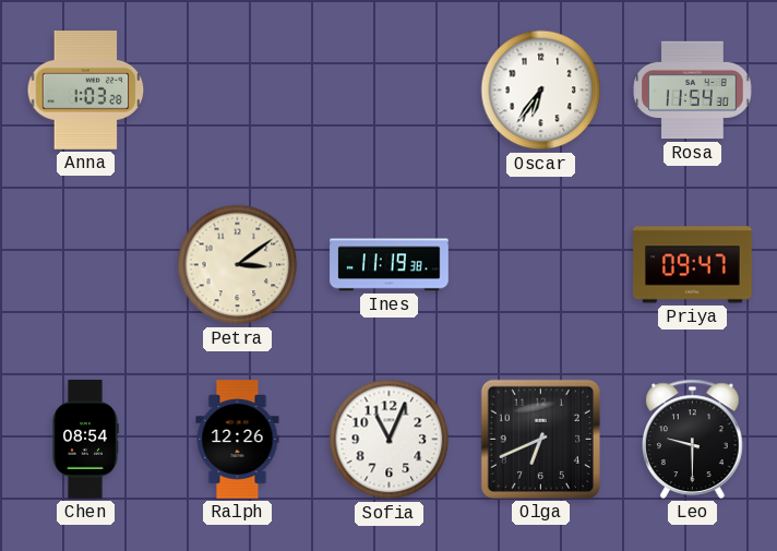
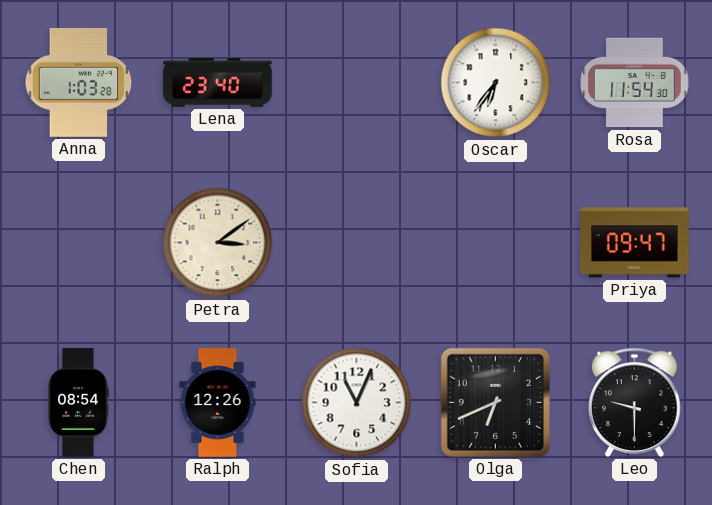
Lena: none -> 23:40
Ines: 11:19 -> none
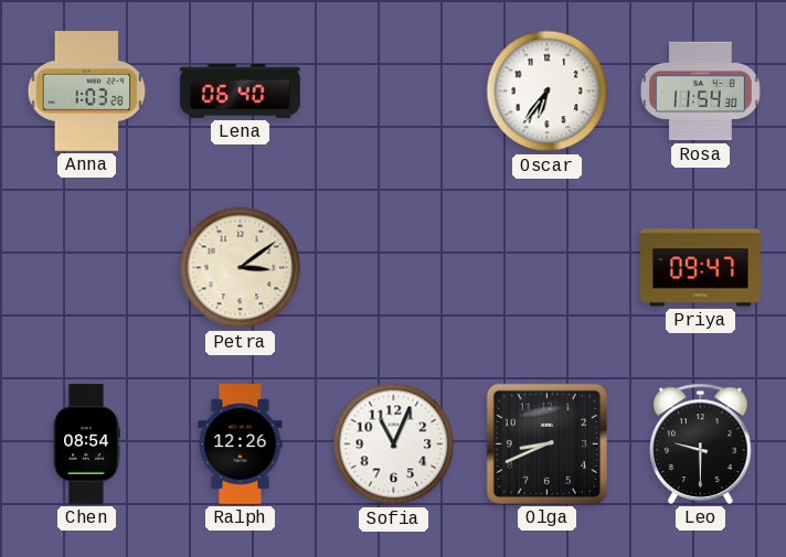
Lena: 23:40 -> 06:40
Olga: 6:41 -> 8:41
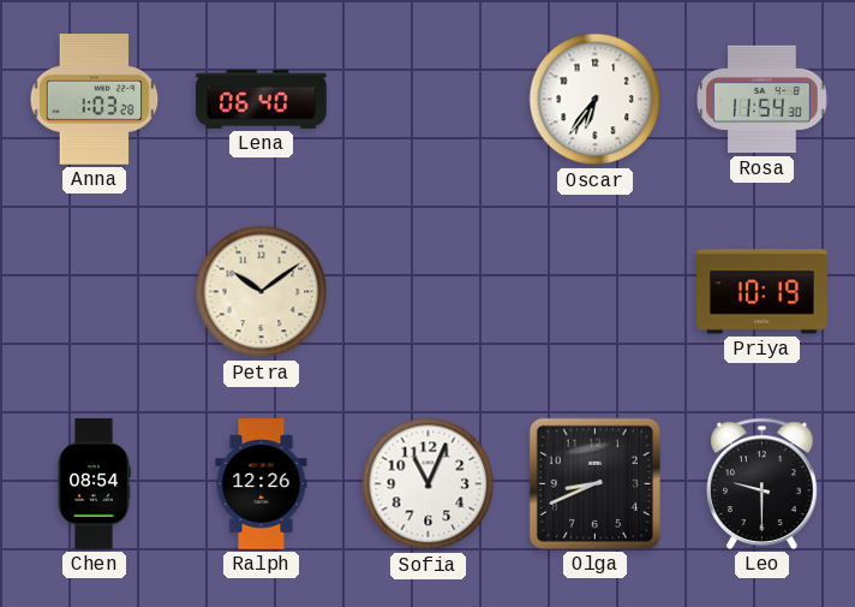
Petra: 3:09 -> 10:09
Priya: 09:47 -> 10:19
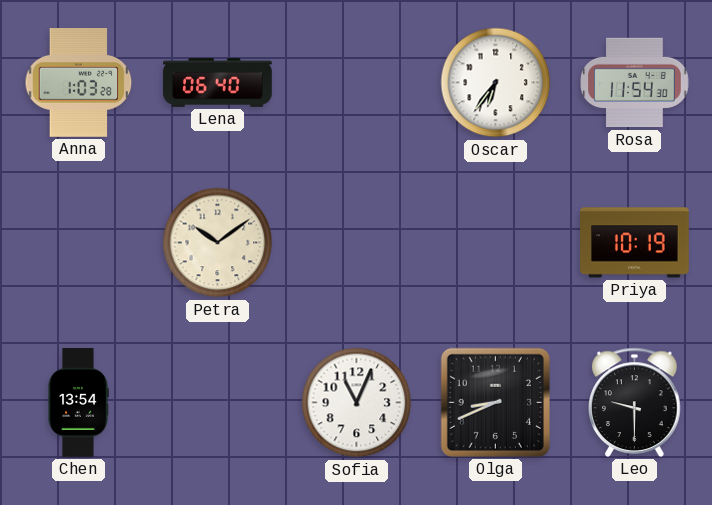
Chen: 08:54 -> 13:54
Ralph: 12:26 -> none
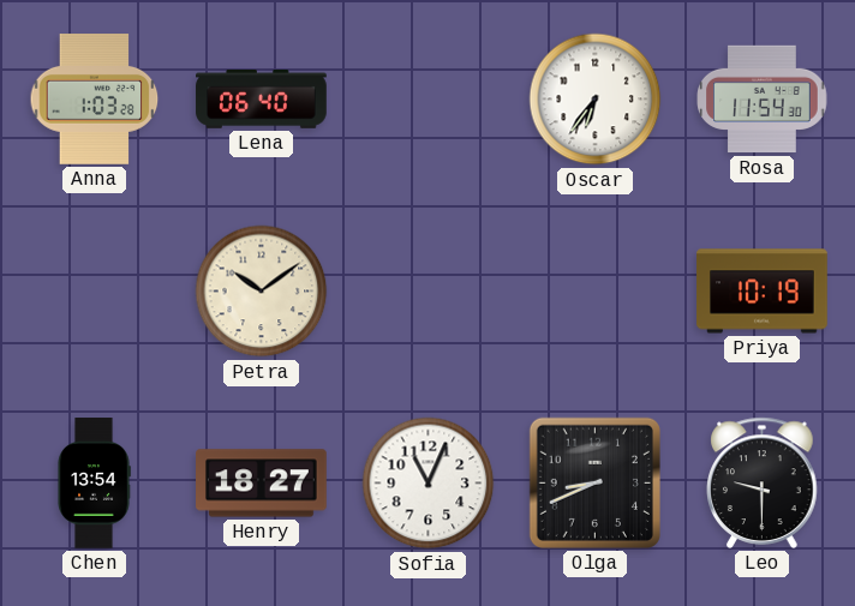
Henry: none -> 18:27
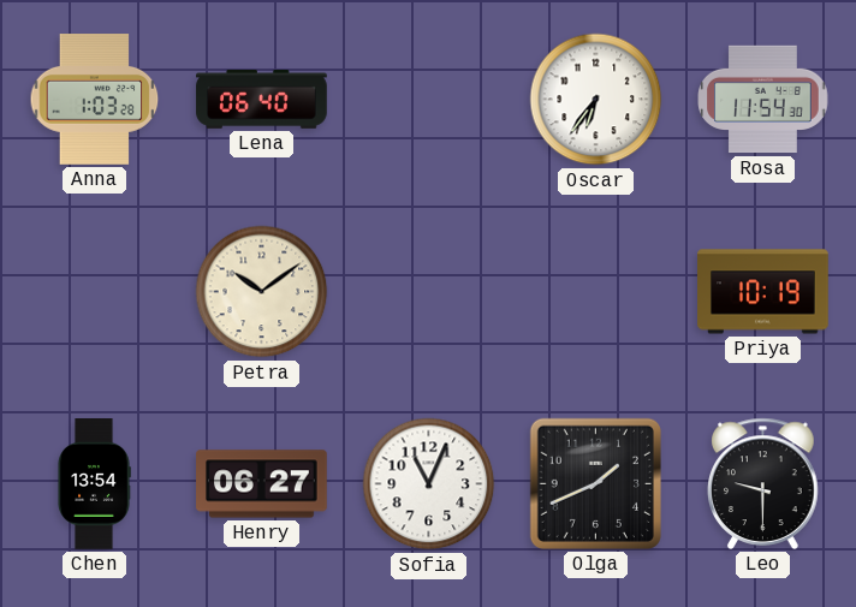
Henry: 18:27 -> 06:27
Olga: 8:41 -> 1:41
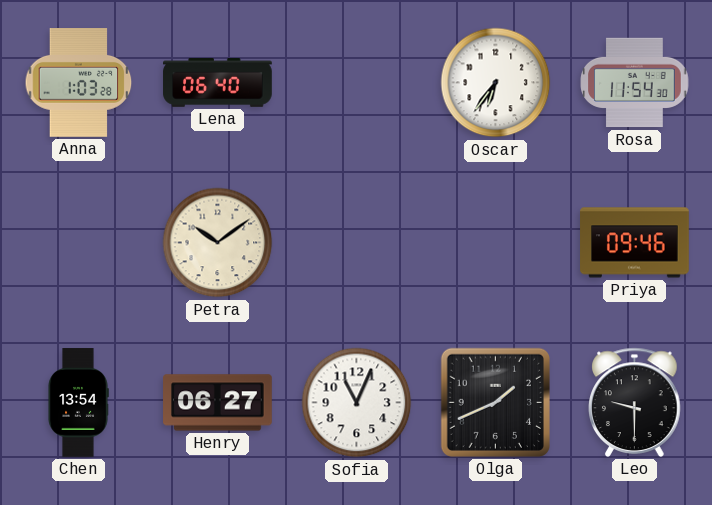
Priya: 10:19 -> 09:46
